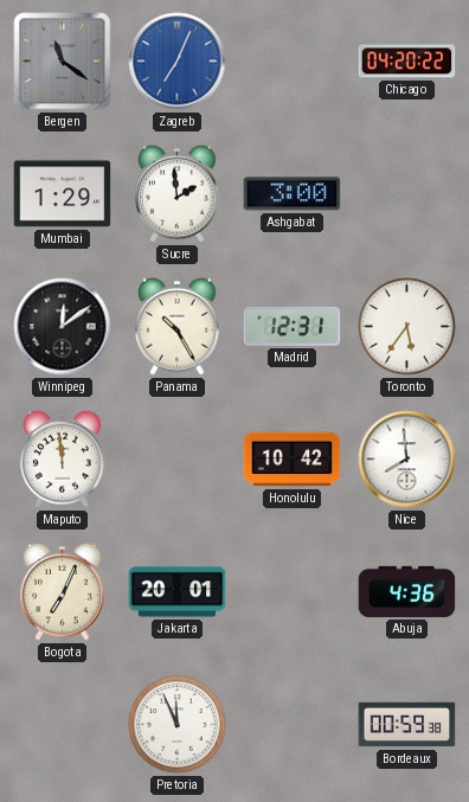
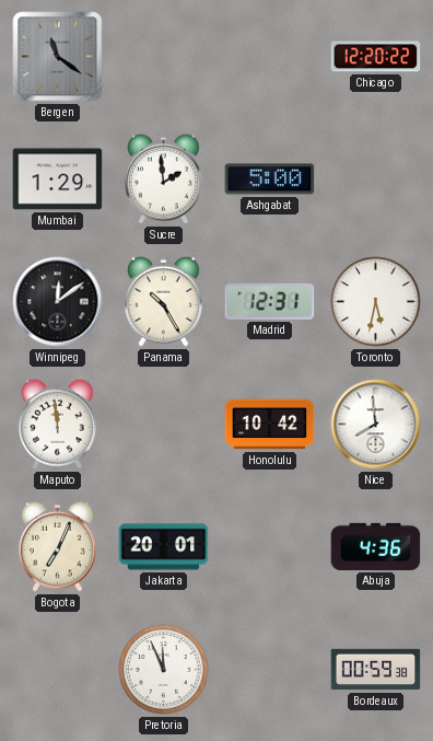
Zagreb: 7:04 -> none
Chicago: 04:20 -> 12:20
Ashgabat: 3:00 -> 5:00
Toronto: 5:36 -> 5:32
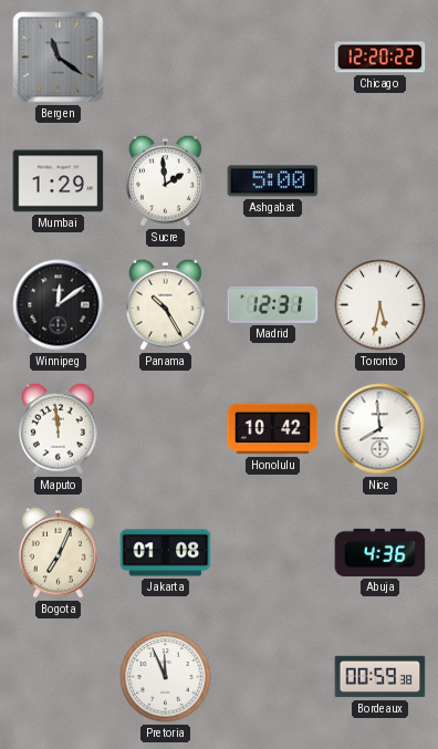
Jakarta: 20:01 -> 01:08
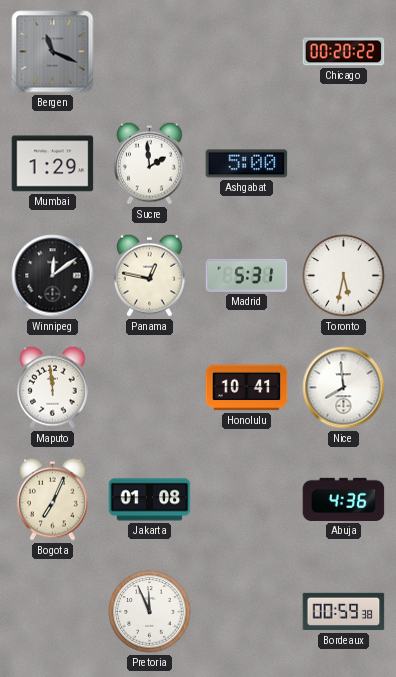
Bergen: 11:21 -> 11:19
Chicago: 12:20 -> 00:20
Panama: 10:25 -> 12:47
Madrid: 12:31 -> 5:31
Honolulu: 10:42 -> 10:41
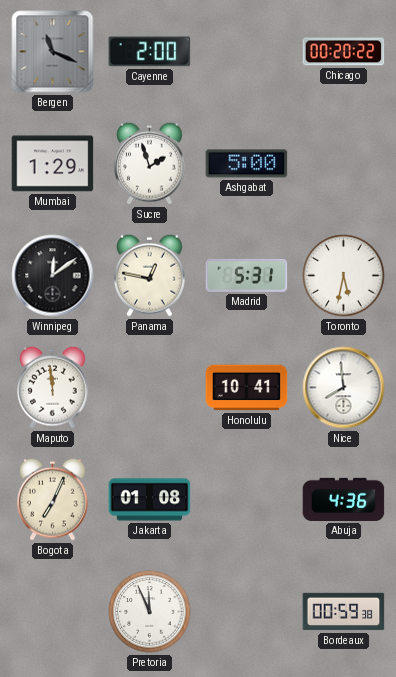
Cayenne: none -> 2:00
Sucre: 1:59 -> 1:57
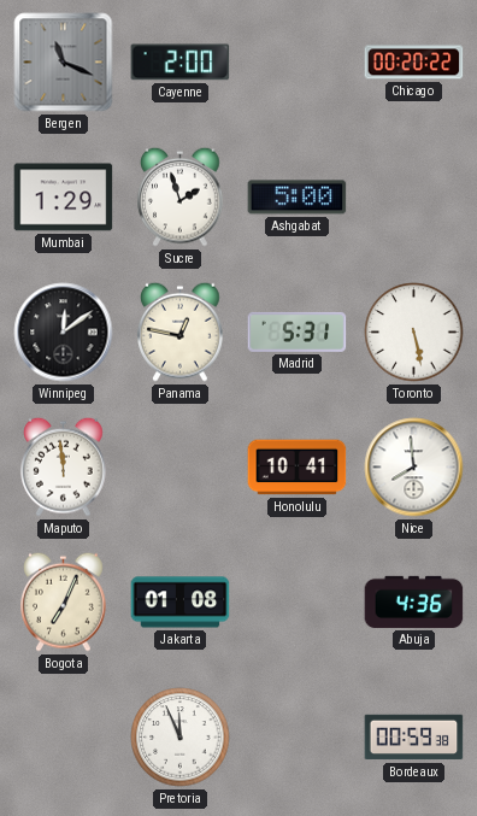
Toronto: 5:32 -> 5:28
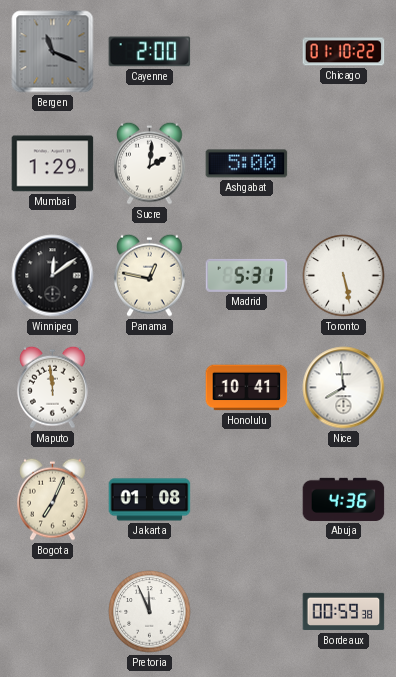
Chicago: 00:20 -> 01:10
Sucre: 1:57 -> 2:01
